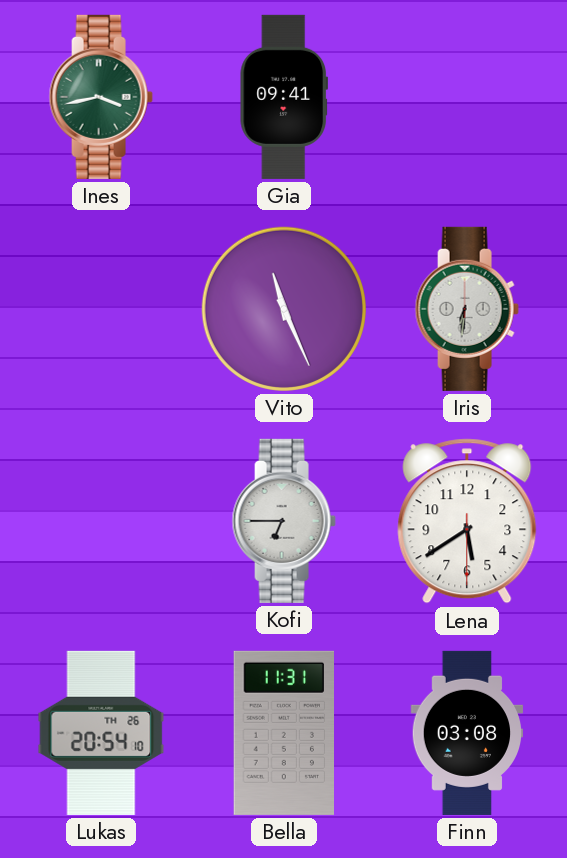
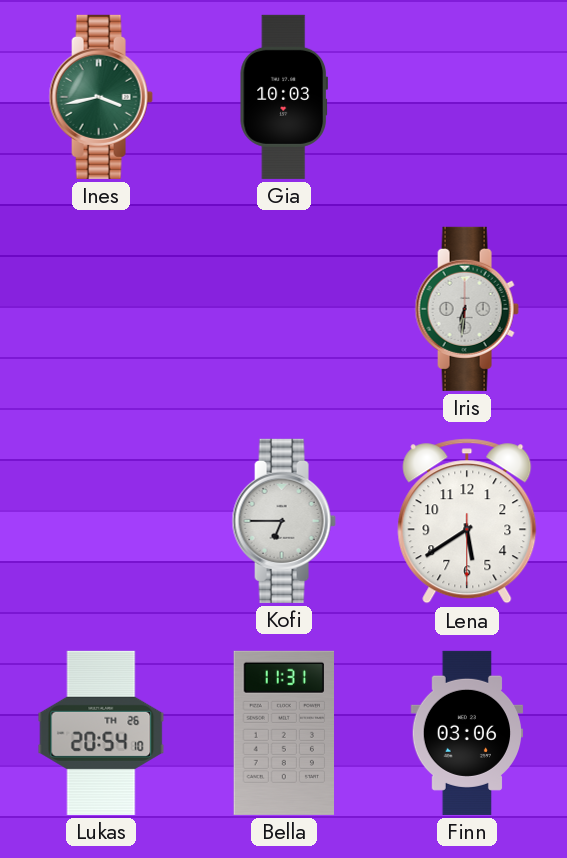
Gia: 09:41 -> 10:03
Vito: 11:26 -> none
Finn: 03:08 -> 03:06
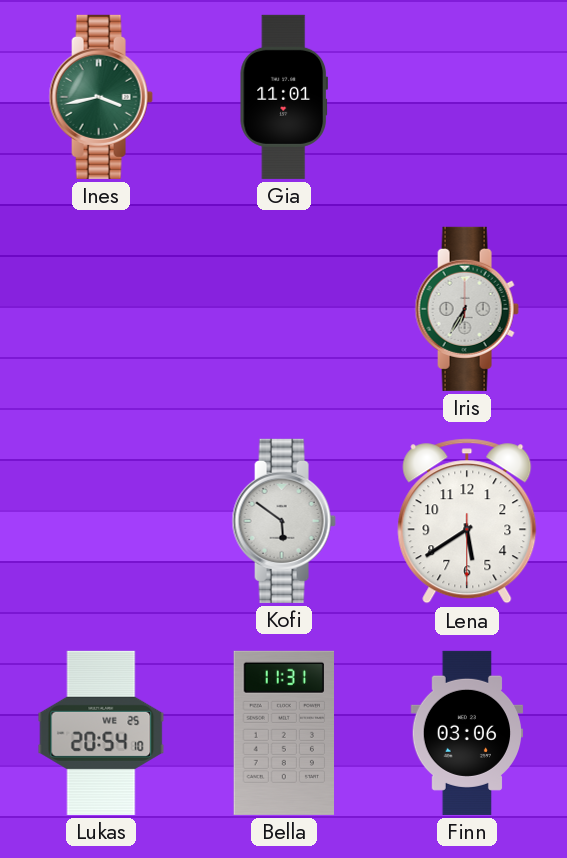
Gia: 10:03 -> 11:01
Iris: 6:31 -> 6:35
Kofi: 6:45 -> 5:51
Lukas date: TH 26 -> WE 25
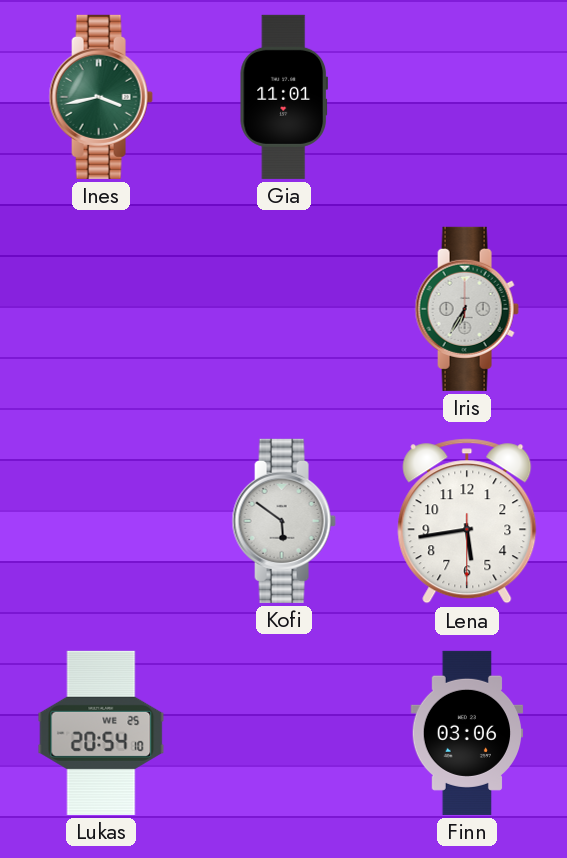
Lena: 5:39 -> 5:43
Bella: 11:31 -> none
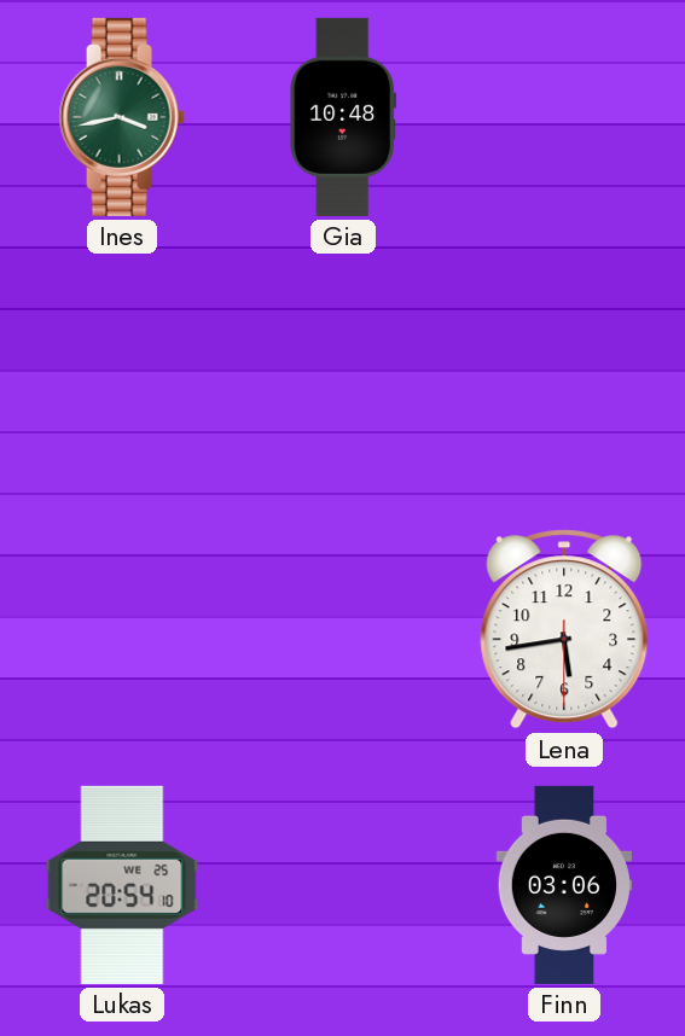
Gia: 11:01 -> 10:48
Iris: 6:35 -> none
Kofi: 5:51 -> none
